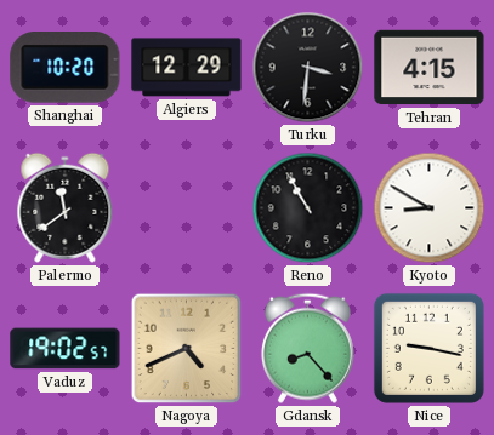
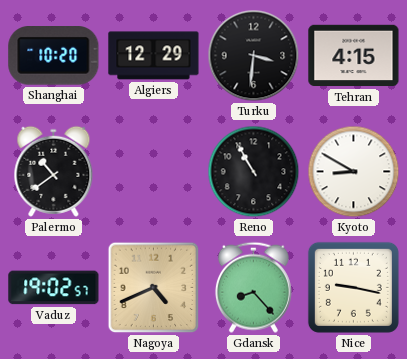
Palermo: 11:39 -> 10:39
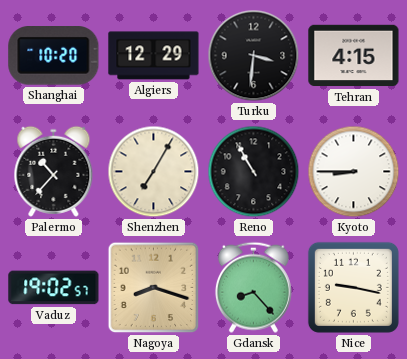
Palermo: 10:39 -> 10:37
Shenzhen: none -> 7:05
Kyoto: 8:50 -> 8:45
Nagoya: 4:41 -> 8:18
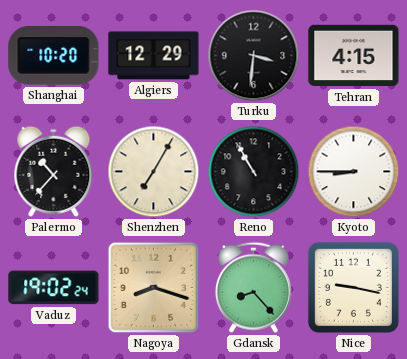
Vaduz: 19:02:57 -> 19:02:24
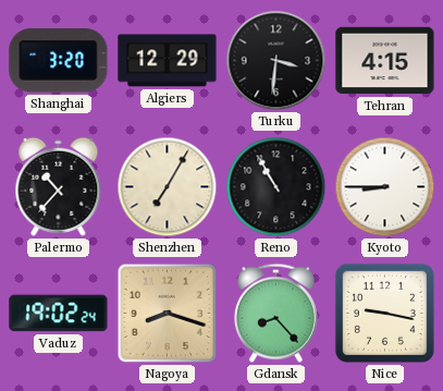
Shanghai: 10:20 -> 3:20
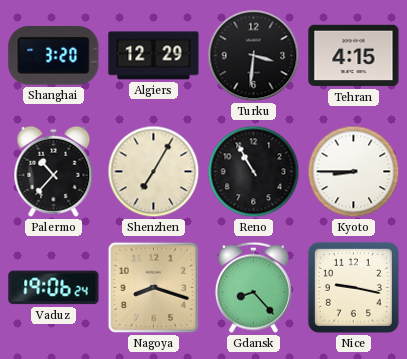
Vaduz: 19:02 -> 19:06
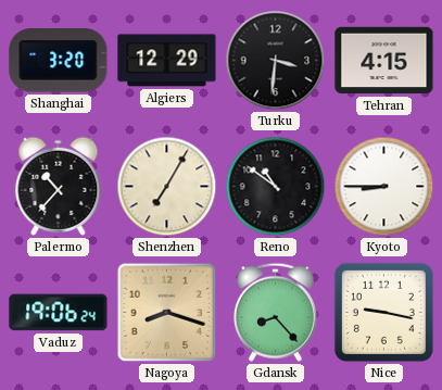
Reno: 10:55 -> 10:51
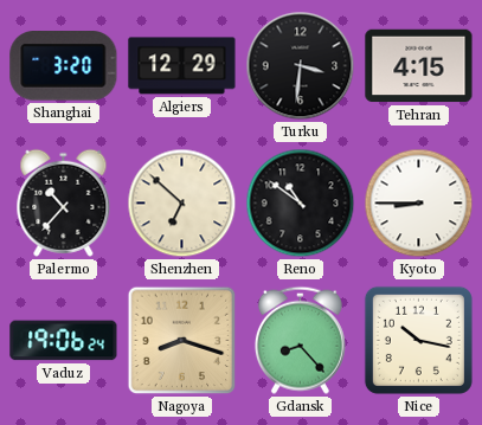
Shenzhen: 7:05 -> 6:52
Nice: 9:17 -> 10:17
